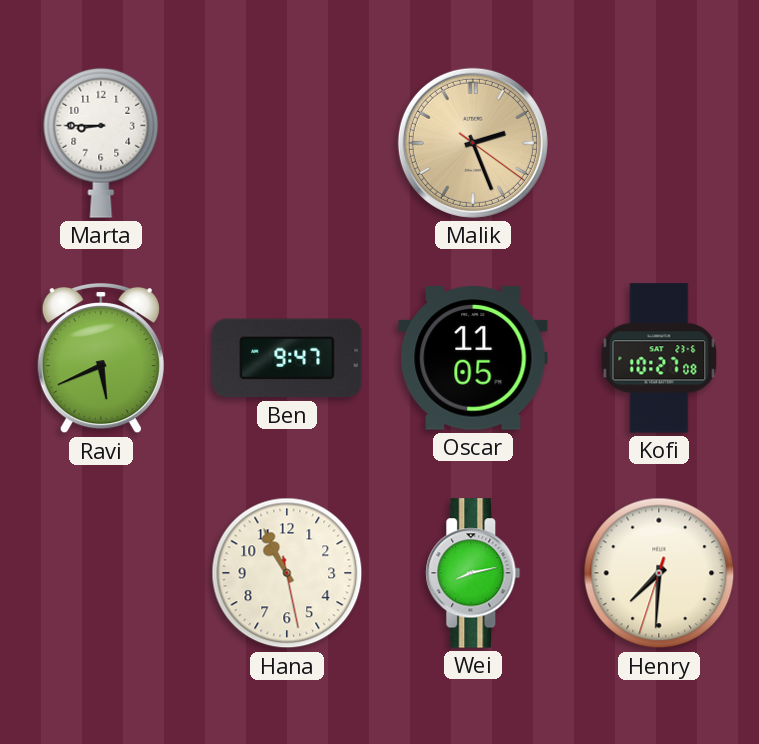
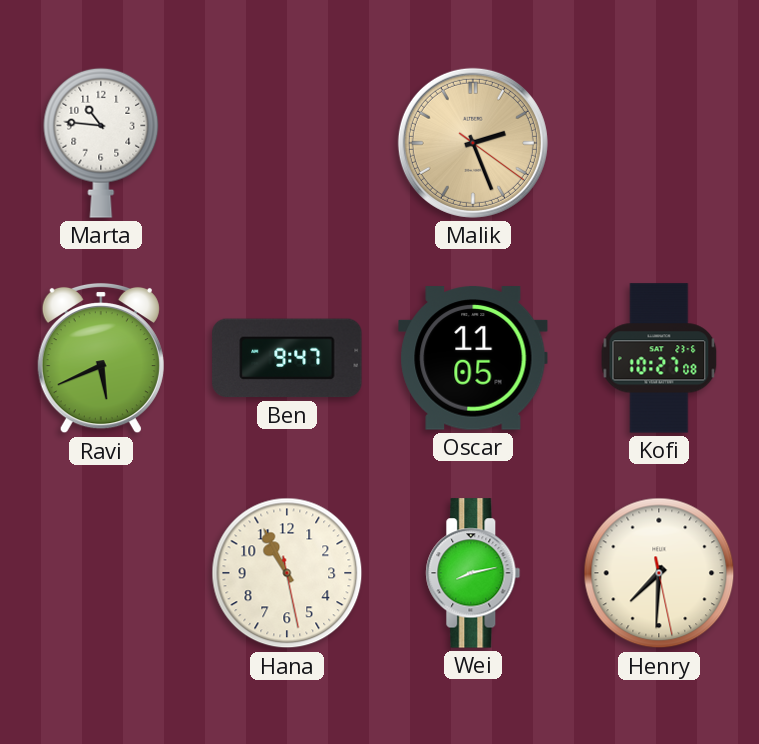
Marta: 8:45 -> 10:46
Henry: 7:30:33 -> 7:30:28
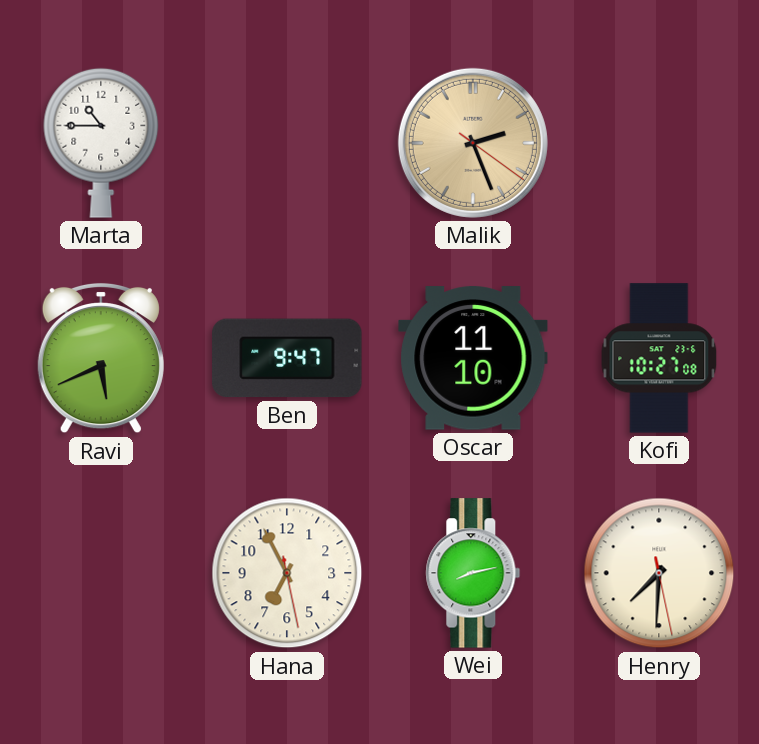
Marta: 10:46 -> 10:45
Oscar: 11:05 -> 11:10
Hana: 10:55 -> 6:55
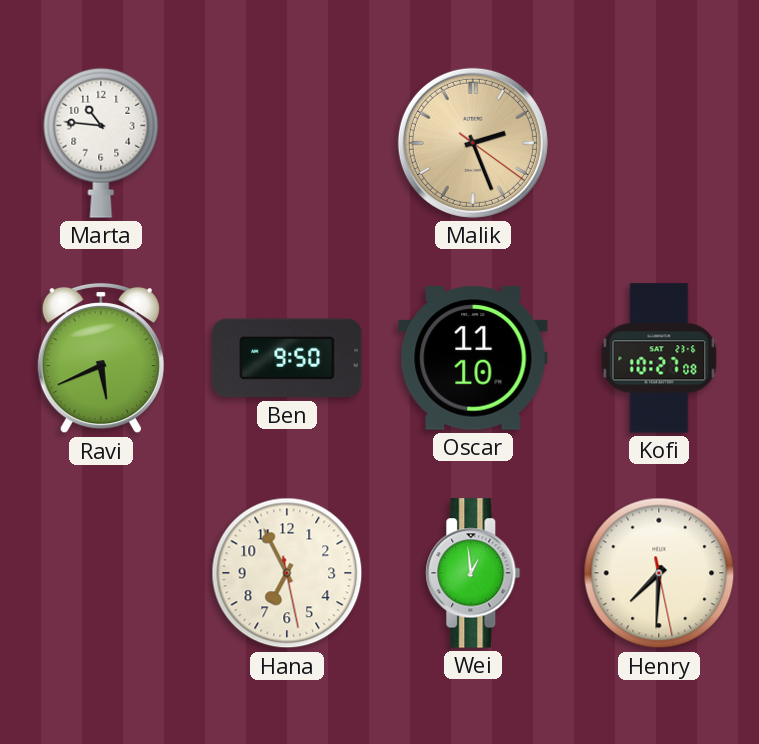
Marta: 10:45 -> 10:46
Ben: 9:47 -> 9:50
Wei: 8:13 -> 12:59
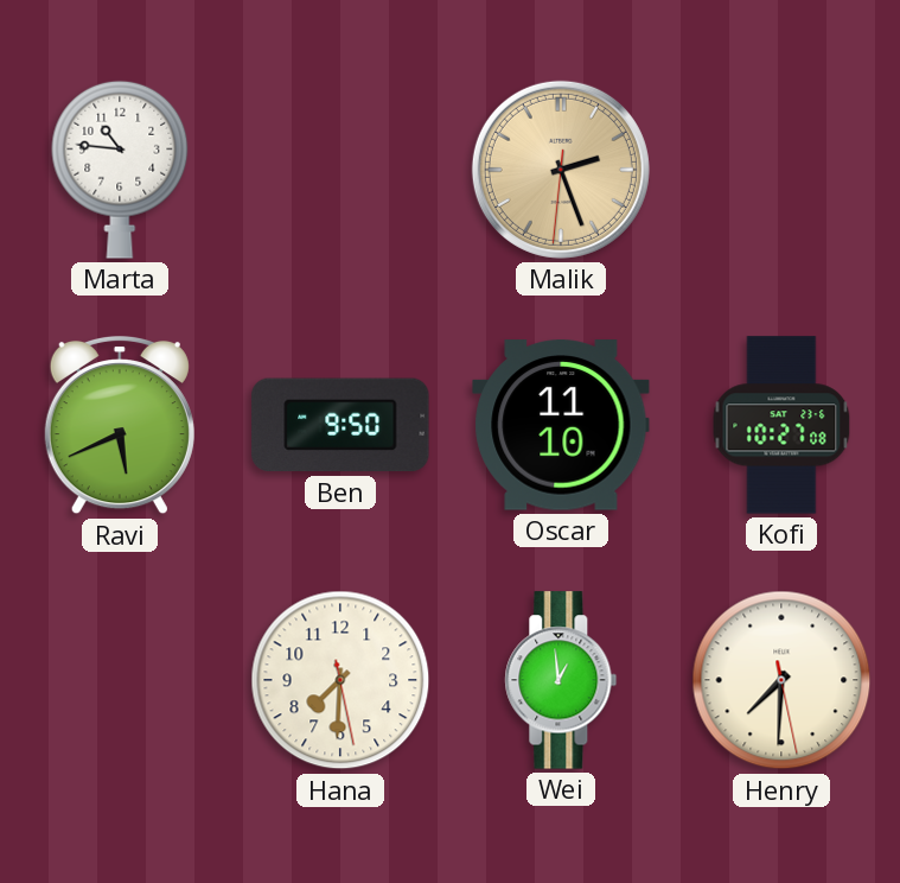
Malik: 2:26:21 -> 2:26:31
Hana: 6:55 -> 7:30
